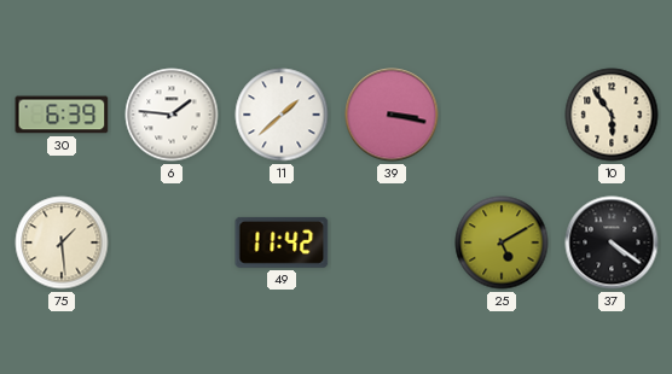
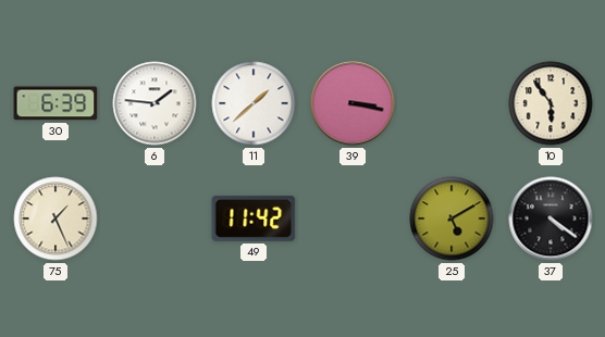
75: 1:29 -> 1:26
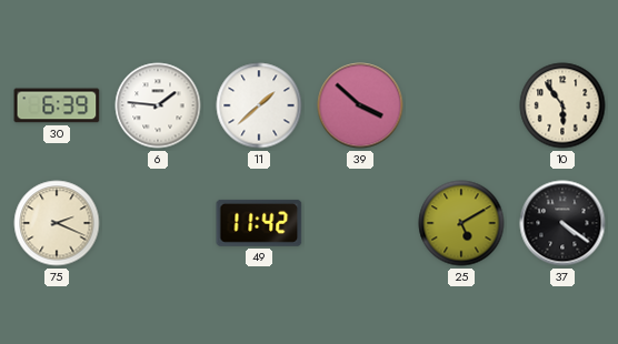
39: 3:17 -> 3:52
75: 1:26 -> 2:19
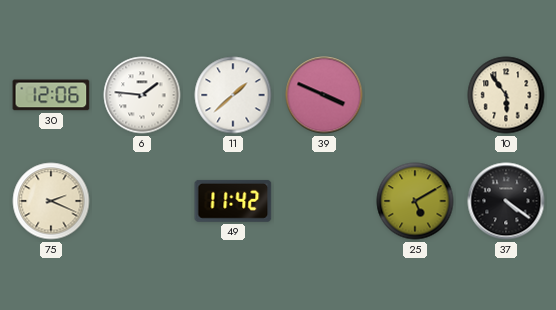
30: 6:39 -> 12:06
39: 3:52 -> 3:49
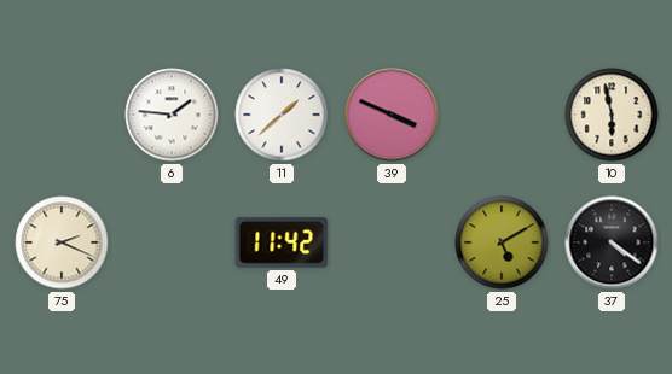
30: 12:06 -> none
10: 5:54 -> 5:58
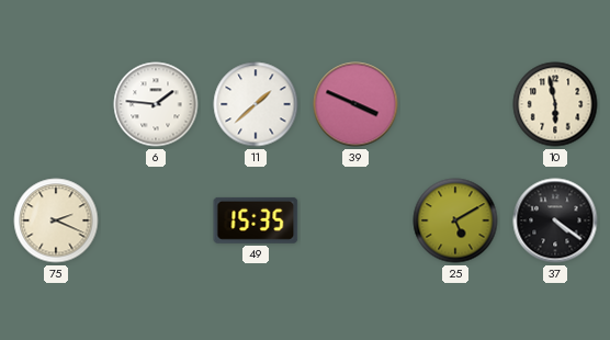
49: 11:42 -> 15:35
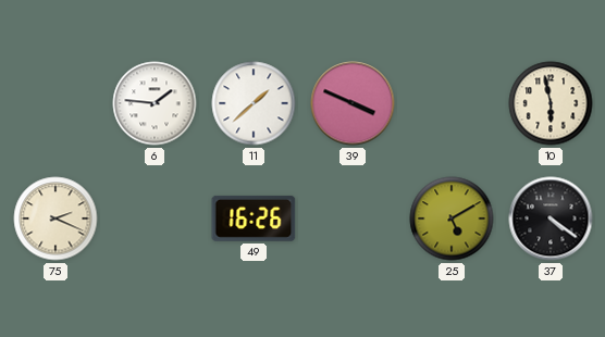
49: 15:35 -> 16:26
